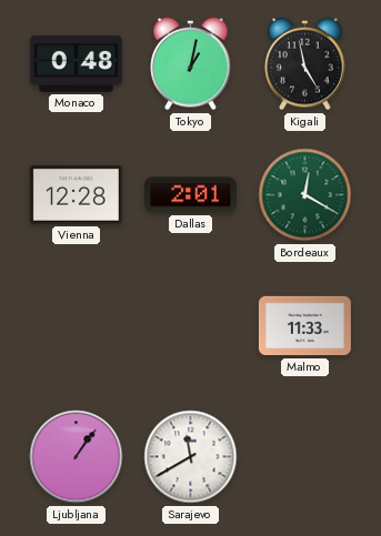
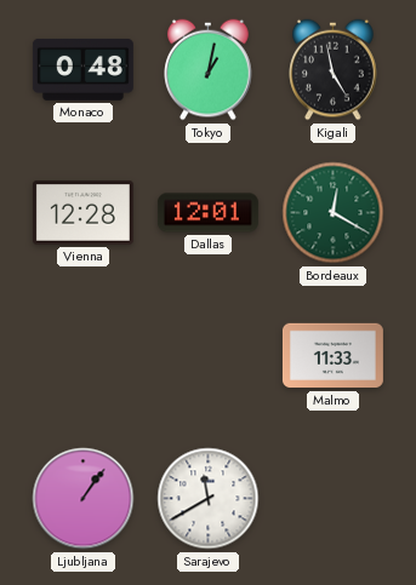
Dallas: 2:01 -> 12:01
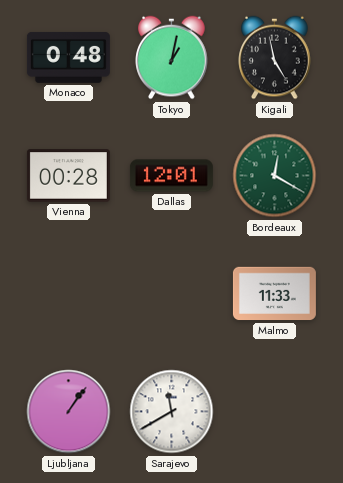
Vienna: 12:28 -> 00:28
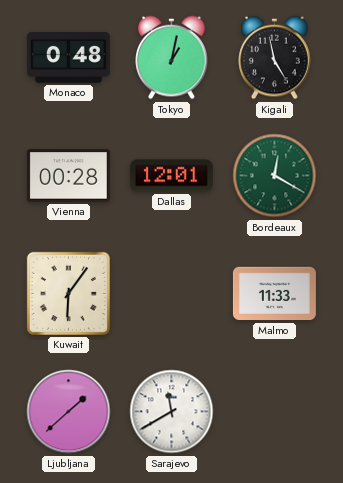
Kuwait: none -> 6:06
Ljubljana: 1:06 -> 1:38
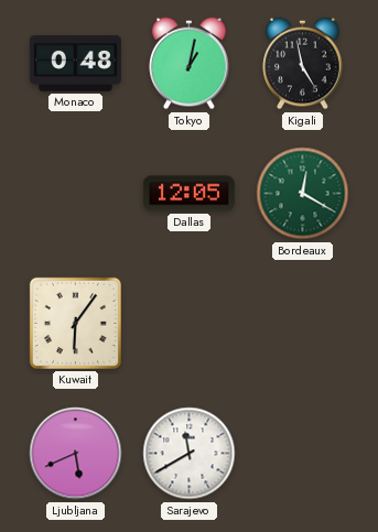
Vienna: 00:28 -> none
Dallas: 12:01 -> 12:05
Malmo: 11:33 -> none
Ljubljana: 1:38 -> 5:41
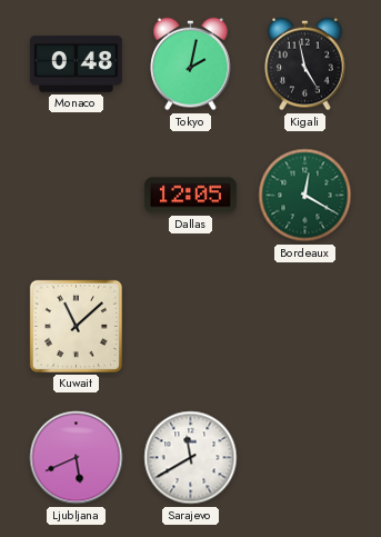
Tokyo: 1:02 -> 2:02
Kuwait: 6:06 -> 11:08
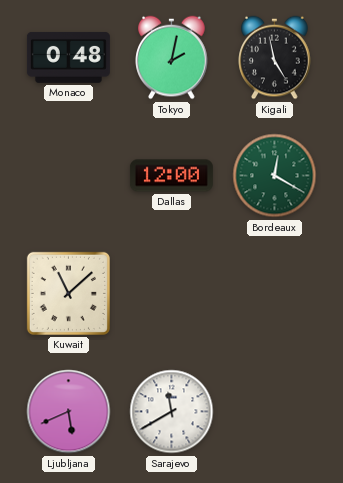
Dallas: 12:05 -> 12:00
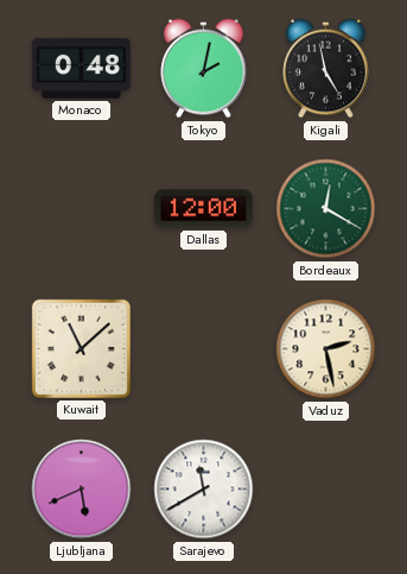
Vaduz: none -> 2:28
